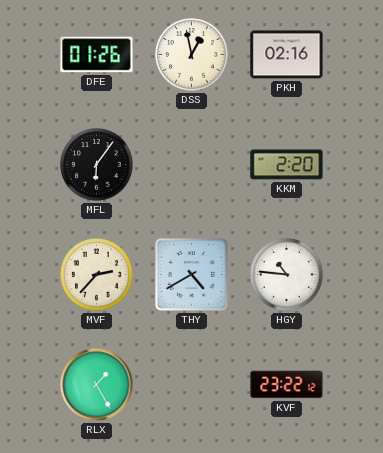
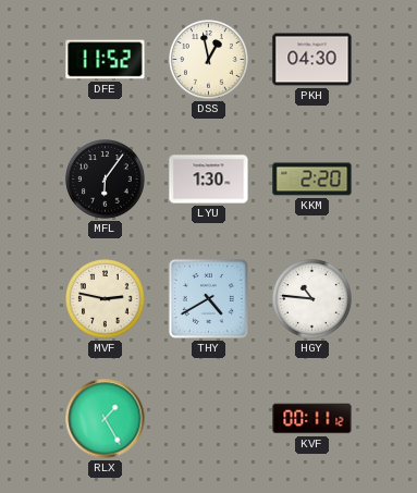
DFE: 01:26 -> 11:52
PKH: 02:16 -> 04:30
LYU: none -> 1:30
MVF: 2:37 -> 2:47
KVF: 23:22 -> 00:11
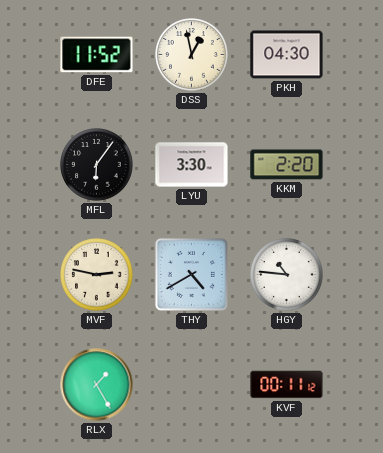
LYU: 1:30 -> 3:30
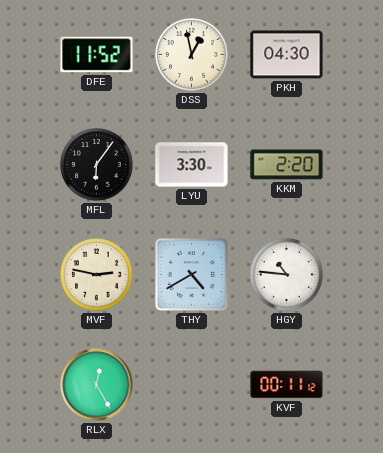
RLX: 1:25 -> 12:25
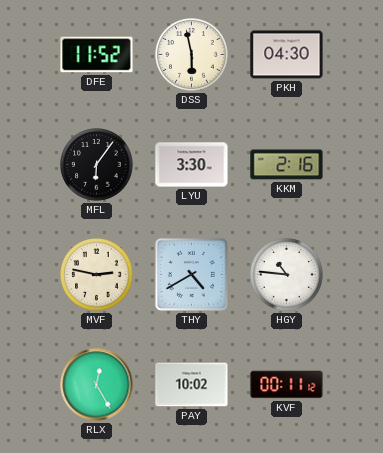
DSS: 12:58 -> 5:58
KKM: 2:20 -> 2:16
PAY: none -> 10:02
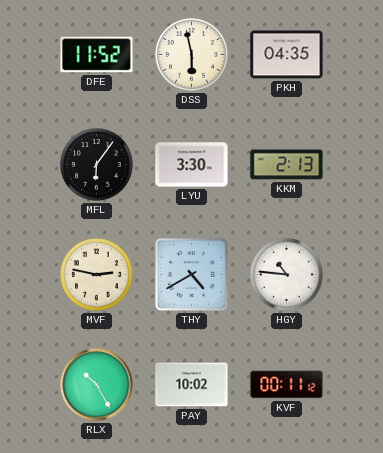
PKH: 04:30 -> 04:35
KKM: 2:16 -> 2:13
RLX: 12:25 -> 10:25
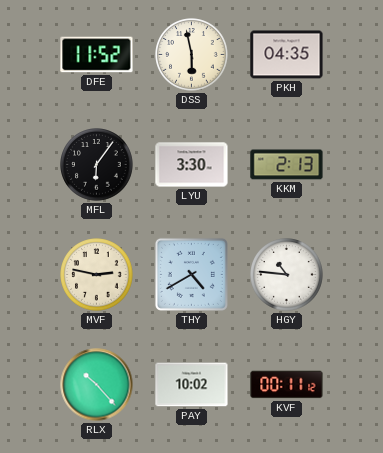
RLX: 10:25 -> 10:23
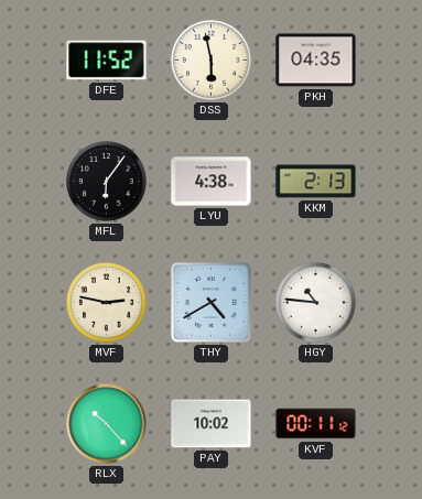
LYU: 3:30 -> 4:38
